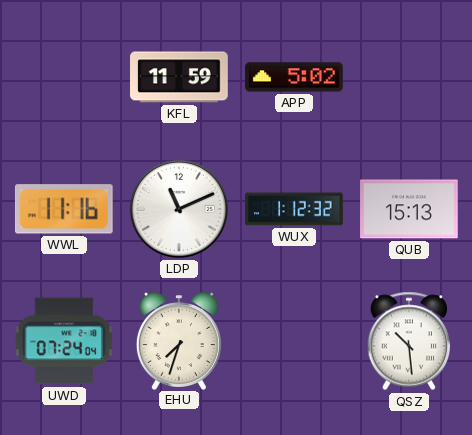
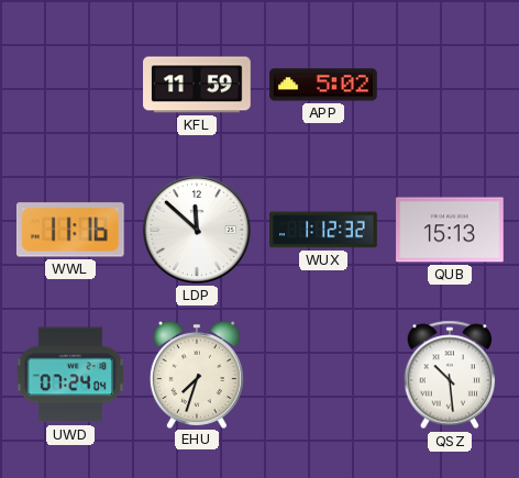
LDP: 11:11 -> 11:52
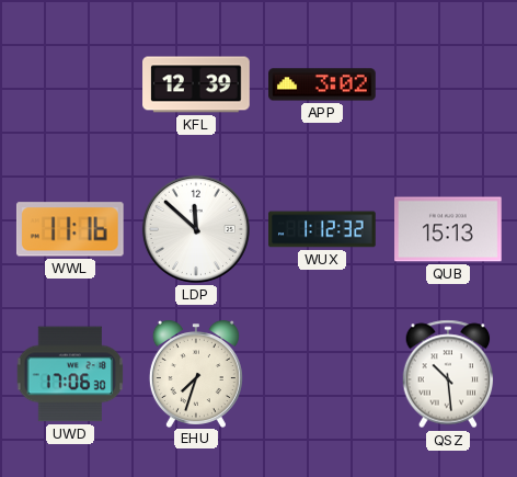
KFL: 11:59 -> 12:39
APP: 5:02 -> 3:02
UWD: 07:24 -> 17:06
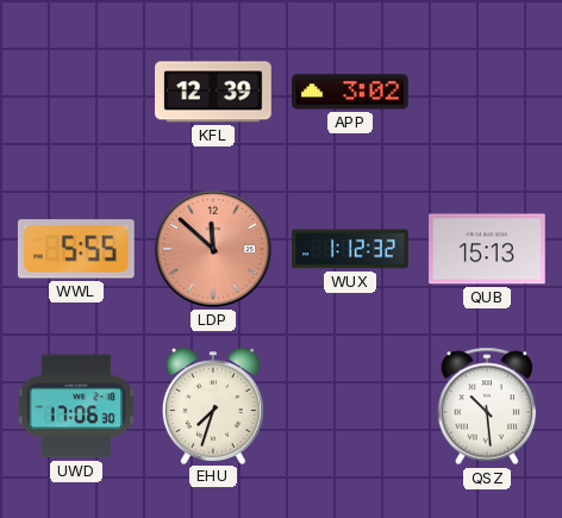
WWL: 11:16 -> 5:55
LDP dial: white -> salmon
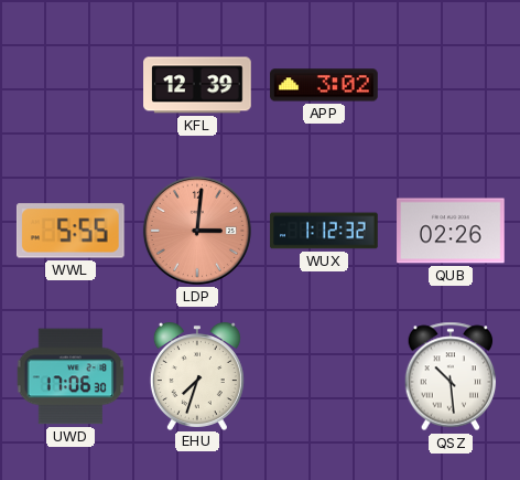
LDP: 11:52 -> 3:01
QUB: 15:13 -> 02:26
